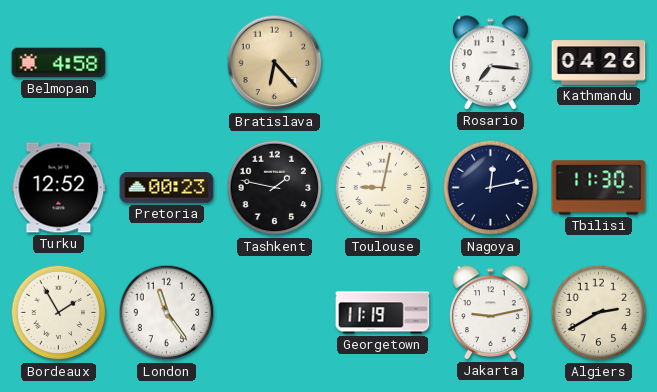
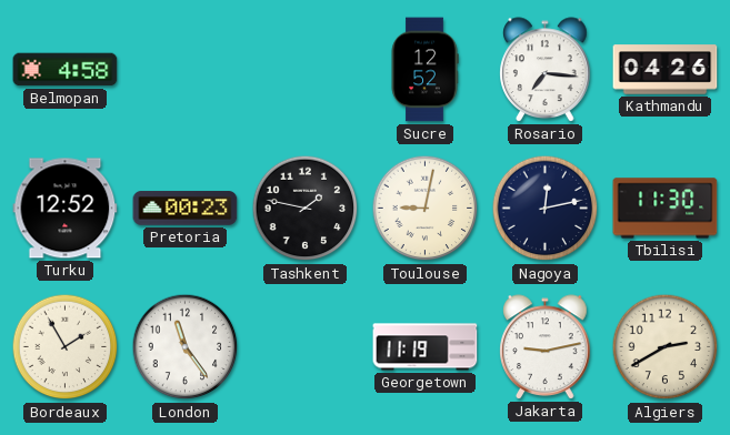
Bratislava: 6:23 -> none
Sucre: none -> 12:52
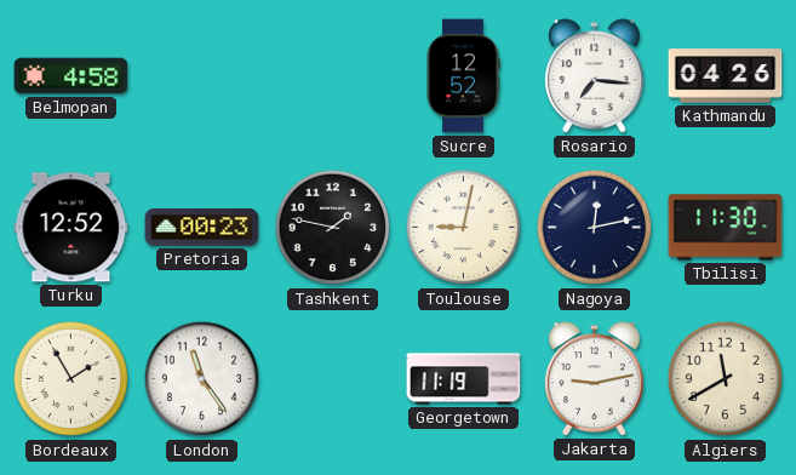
Algiers: 2:40 -> 11:40
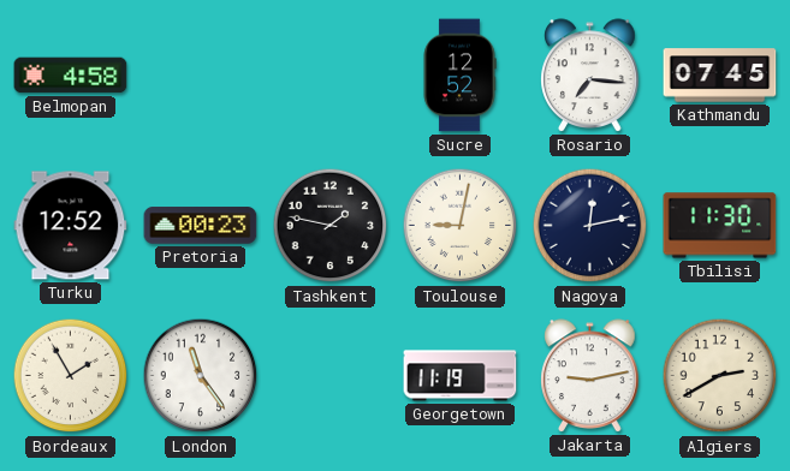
Kathmandu: 04:26 -> 07:45
Algiers: 11:40 -> 2:40
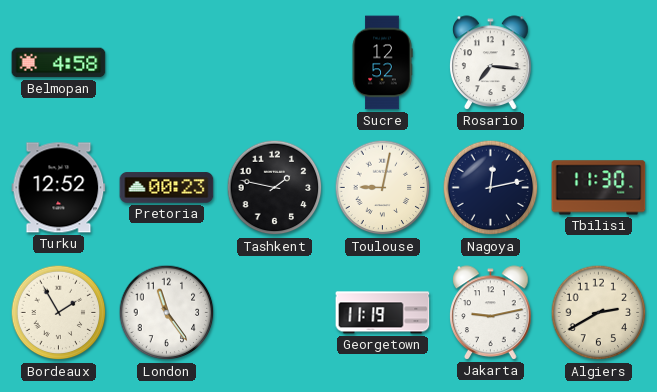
Kathmandu: 07:45 -> none
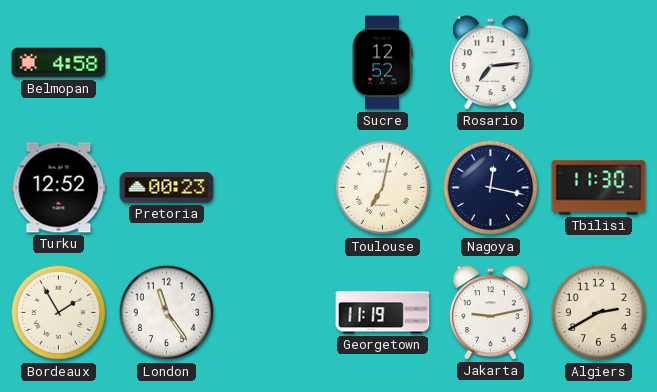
Rosario: 7:16 -> 7:14
Tashkent: 1:47 -> none
Toulouse: 9:02 -> 7:02
Nagoya: 12:13 -> 12:17
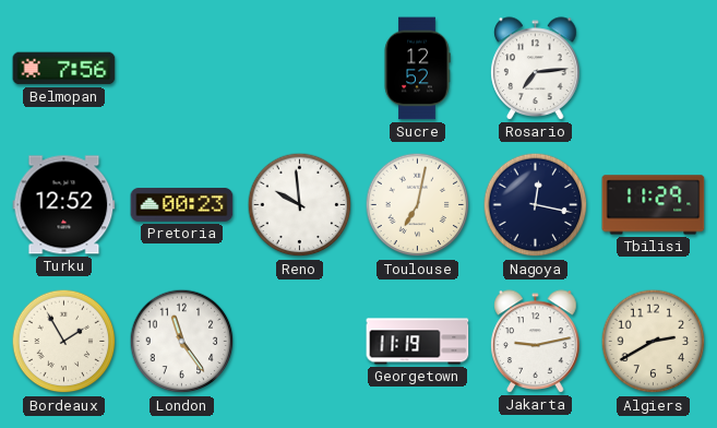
Belmopan: 4:58 -> 7:56
Reno: none -> 9:59
Tbilisi: 11:30 -> 11:29
